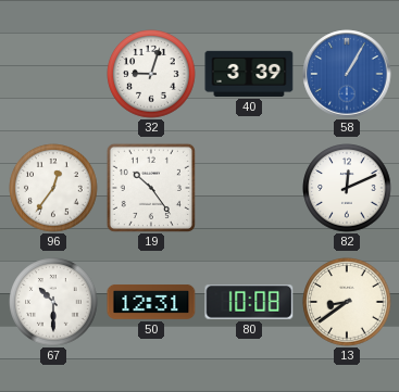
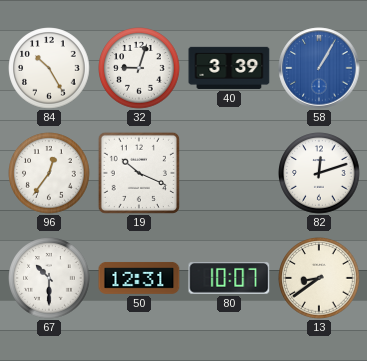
84: none -> 10:25
19: 10:24 -> 10:19
82: 12:11 -> 12:12
80: 10:08 -> 10:07
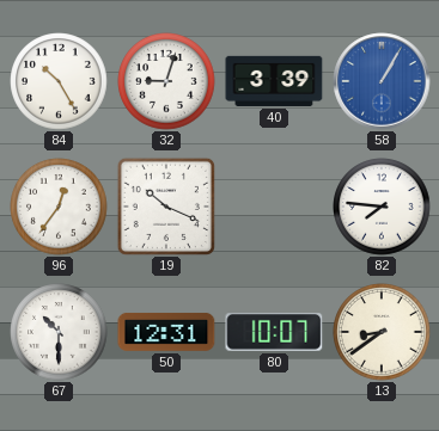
82: 12:12 -> 7:46
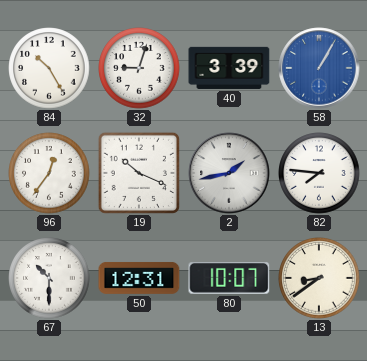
2: none -> 1:43
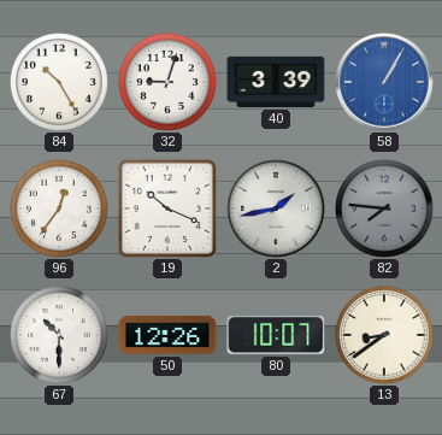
82 dial: white -> grey
50: 12:31 -> 12:26
